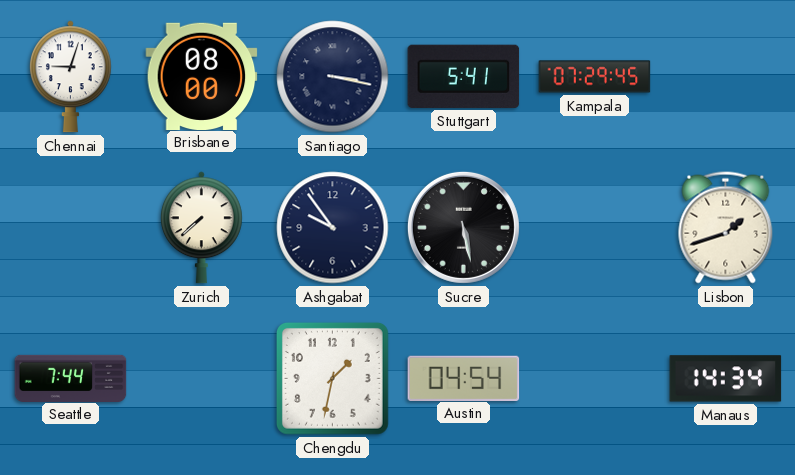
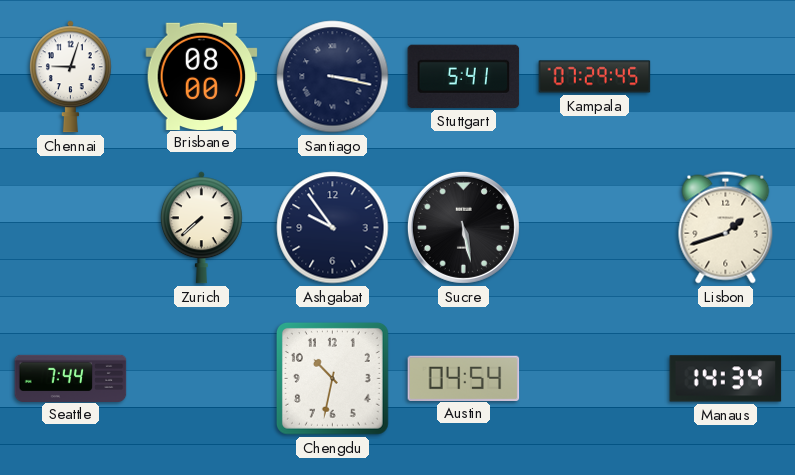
Chengdu: 1:32 -> 10:32
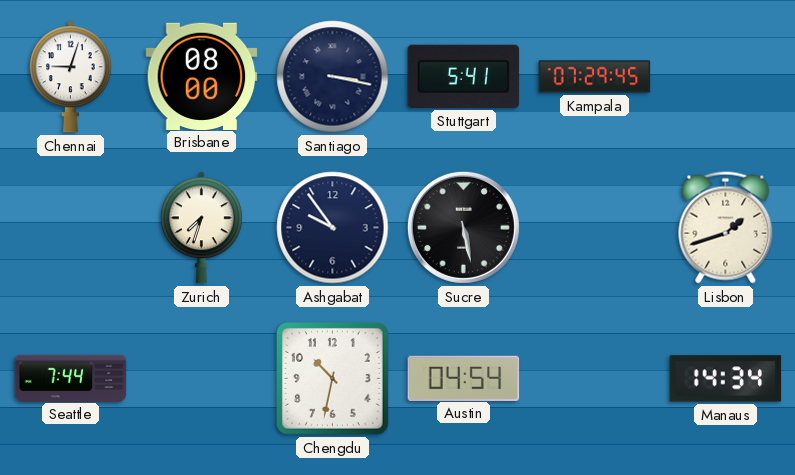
Zurich: 7:38 -> 7:33
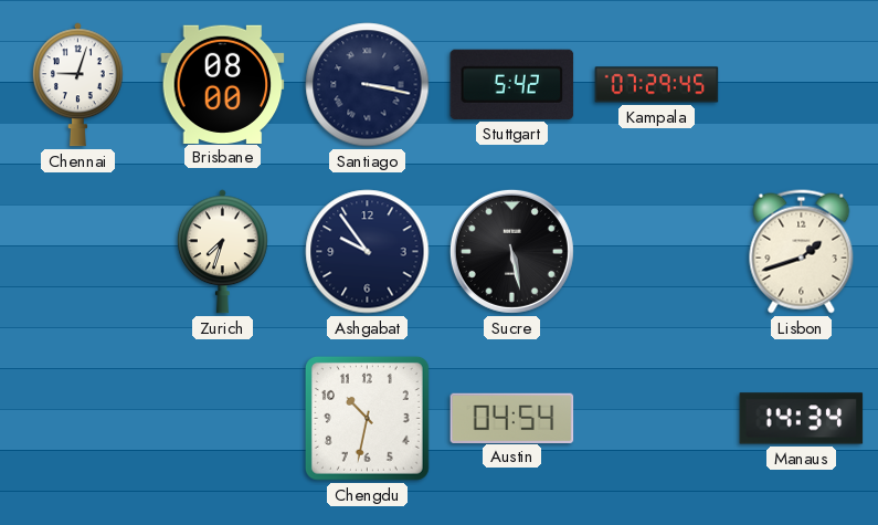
Stuttgart: 5:41 -> 5:42
Seattle: 7:44 -> none
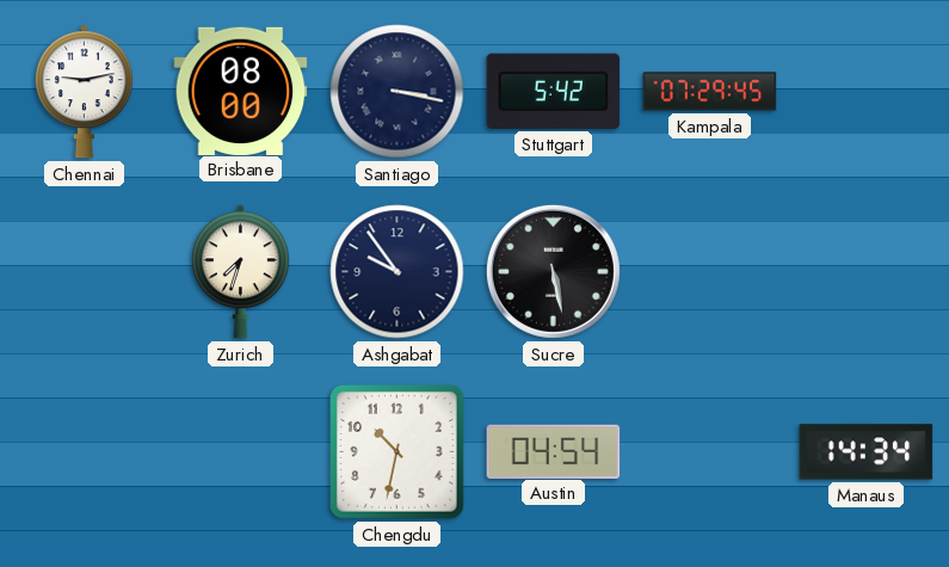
Chennai: 9:03 -> 9:13
Lisbon: 1:42 -> none
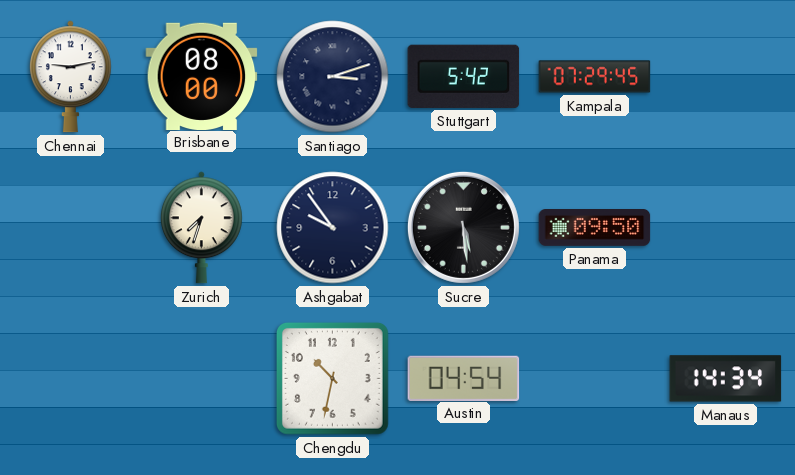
Santiago: 3:17 -> 3:12
Sucre: 5:28 -> 5:29
Panama: none -> 09:50
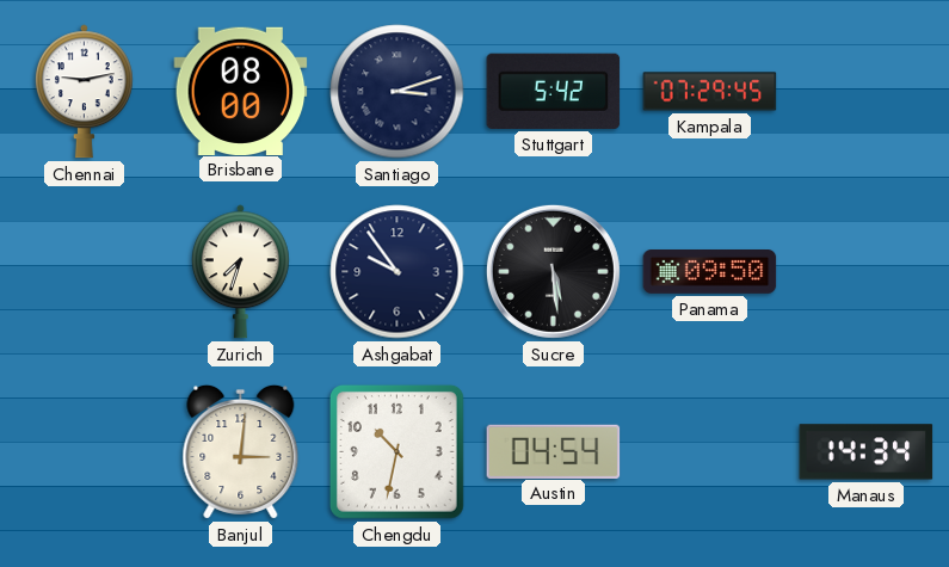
Banjul: none -> 3:01
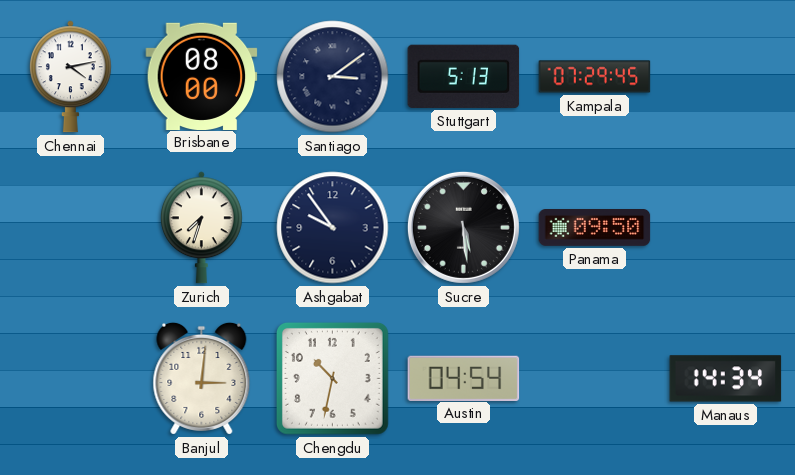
Chennai: 9:13 -> 4:13
Santiago: 3:12 -> 3:09
Stuttgart: 5:42 -> 5:13
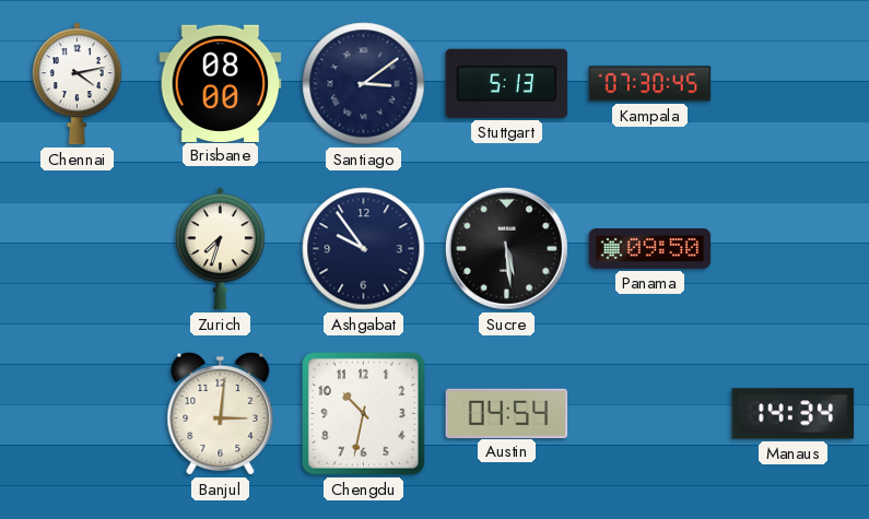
Kampala: 07:29 -> 07:30
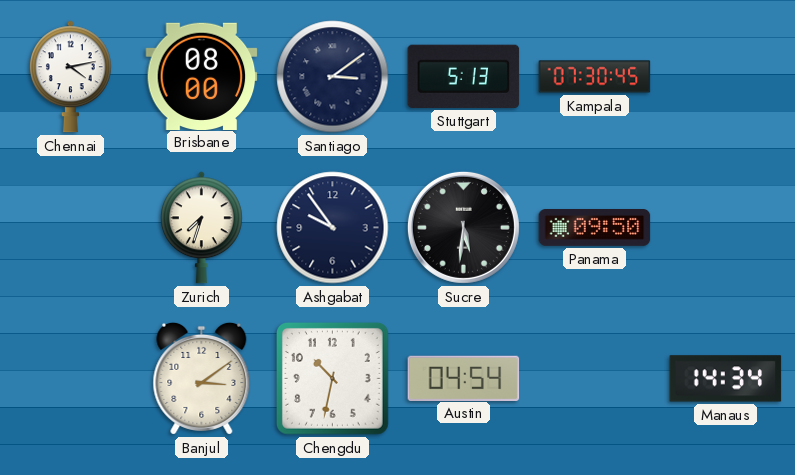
Sucre: 5:29 -> 5:31
Banjul: 3:01 -> 3:09
